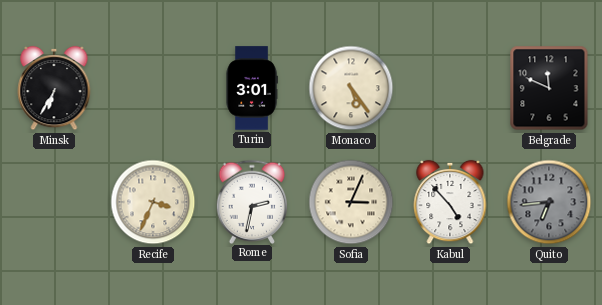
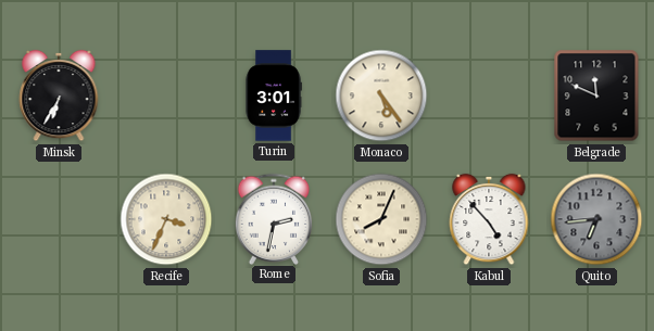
Sofia: 3:04 -> 8:04
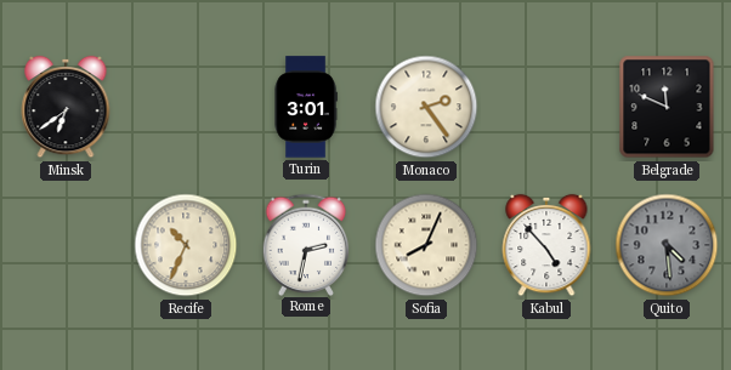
Minsk: 6:35 -> 6:39
Monaco: 5:24 -> 2:24
Recife: 3:34 -> 10:34
Quito: 6:44 -> 4:29
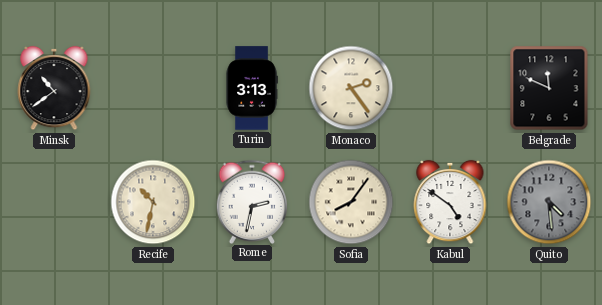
Minsk: 6:39 -> 10:39
Turin: 3:01 -> 3:13
Recife: 10:34 -> 10:32
Sofia: 8:04 -> 8:06
Kabul: 4:53 -> 4:51
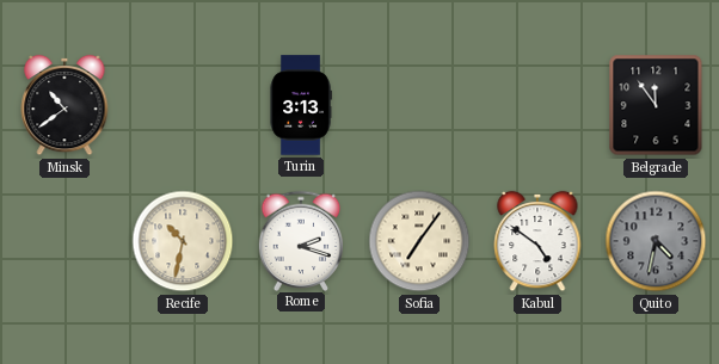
Monaco: 2:24 -> none
Belgrade: 11:49 -> 11:54
Rome: 2:32 -> 2:18
Sofia: 8:06 -> 7:06
Quito: 4:29 -> 4:32
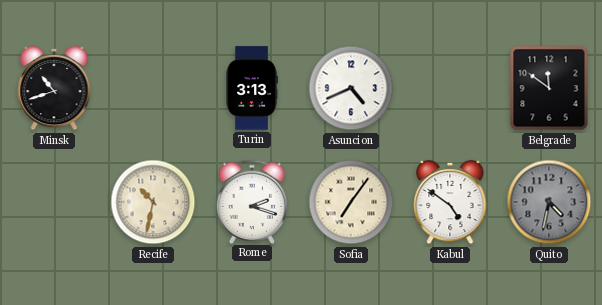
Minsk: 10:39 -> 10:42
Asuncion: none -> 4:41
Belgrade: 11:54 -> 11:51
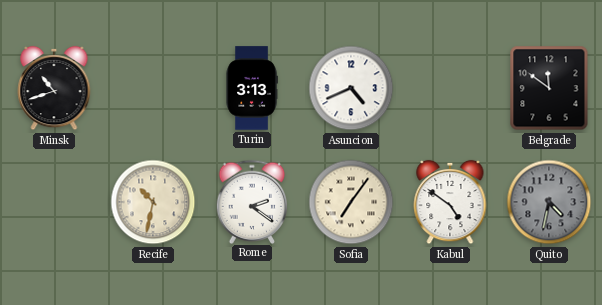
Rome: 2:18 -> 2:21
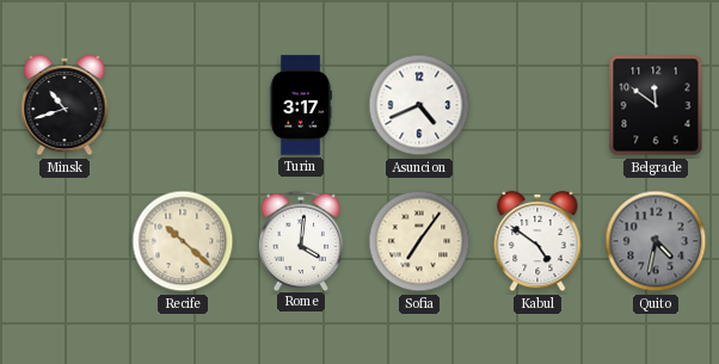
Turin: 3:13 -> 3:17
Recife: 10:32 -> 10:22
Rome: 2:21 -> 4:01
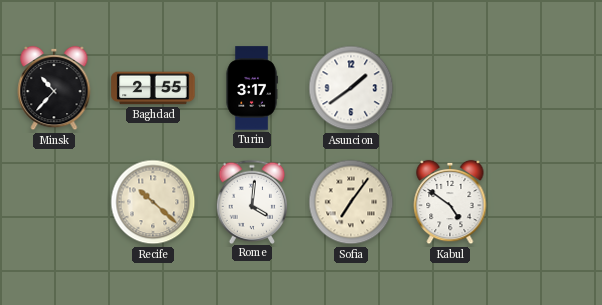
Minsk: 10:42 -> 10:37
Baghdad: none -> 2:55
Asuncion: 4:41 -> 1:39
Belgrade: 11:51 -> none
Quito: 4:32 -> none
